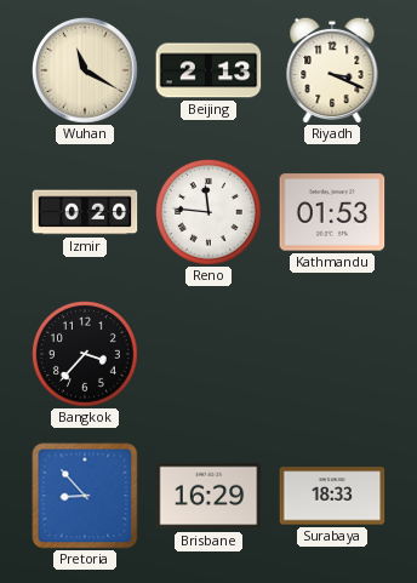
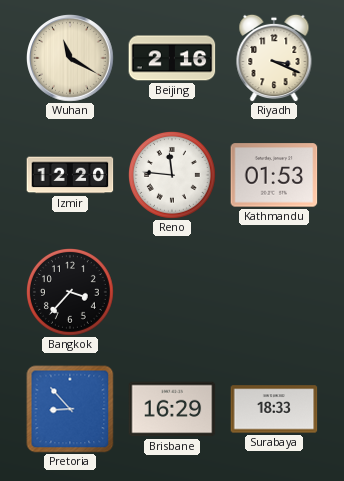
Beijing: 2:13 -> 2:16
Izmir: 0:20 -> 12:20
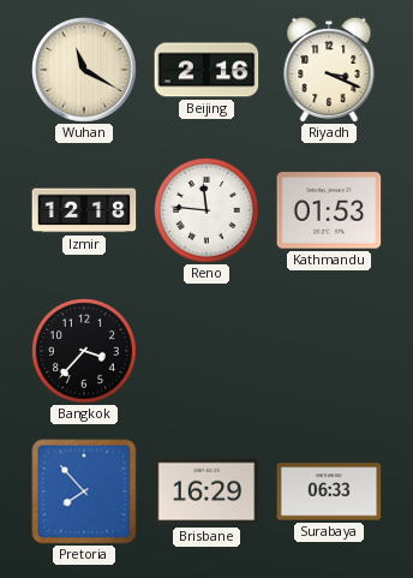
Izmir: 12:20 -> 12:18
Pretoria: 8:53 -> 7:53
Surabaya: 18:33 -> 06:33
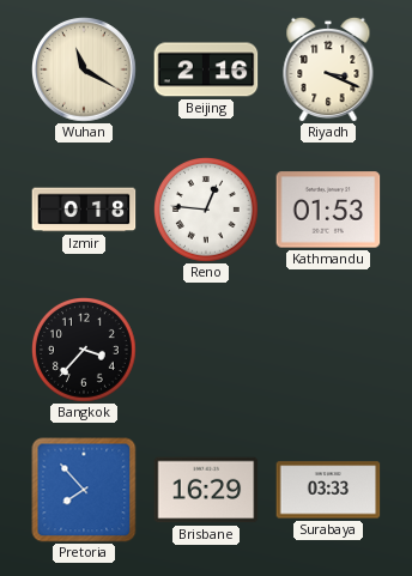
Izmir: 12:18 -> 0:18
Reno: 11:46 -> 12:46
Surabaya: 06:33 -> 03:33
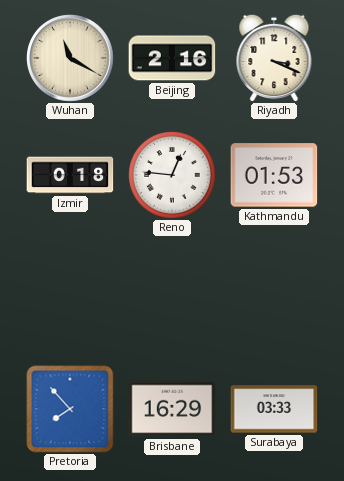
Bangkok: 3:37 -> none
